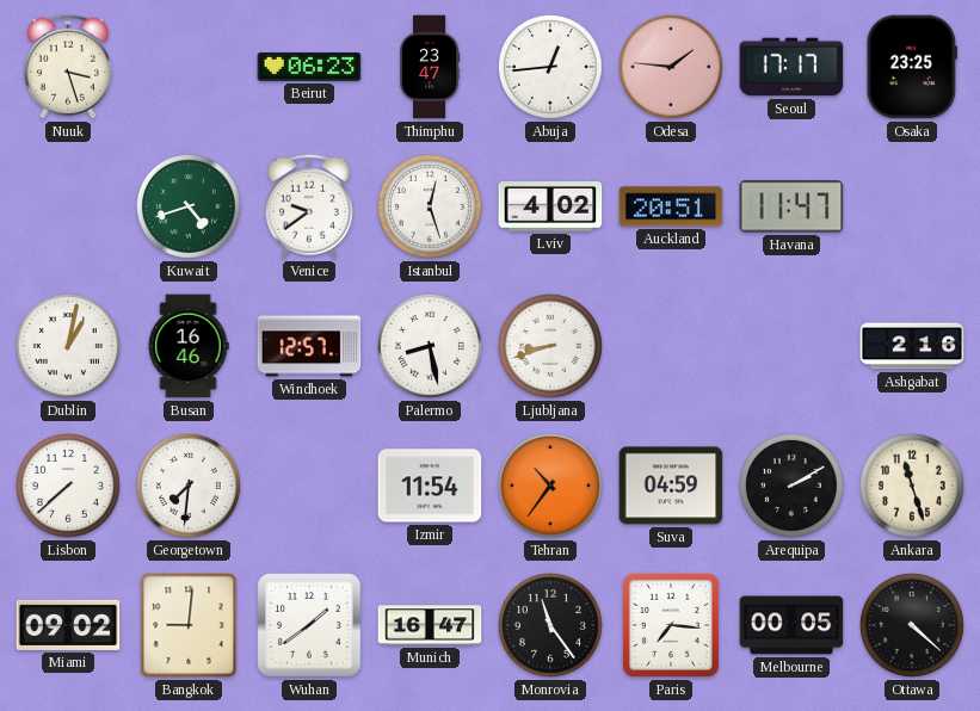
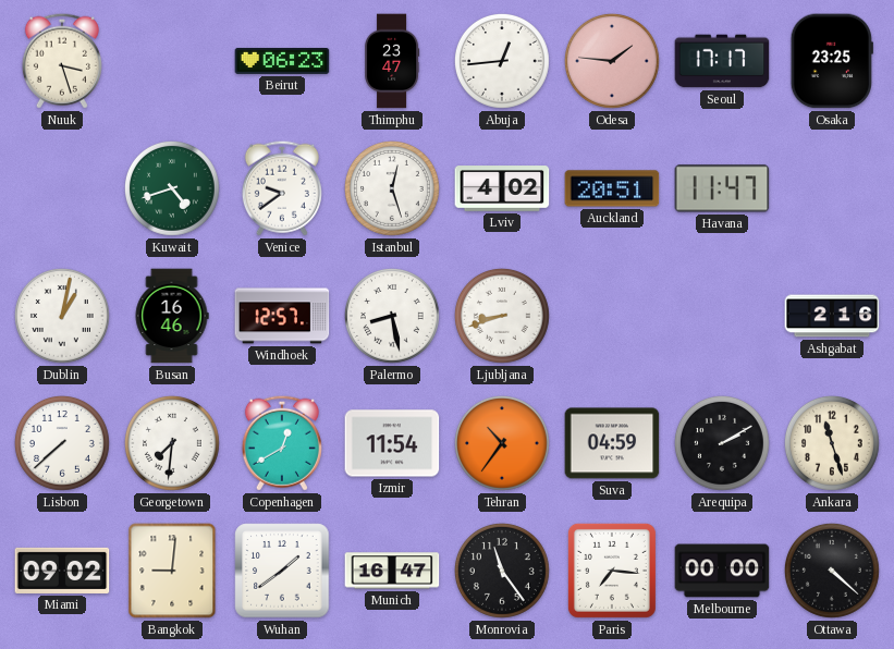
Copenhagen: none -> 12:40
Melbourne: 00:05 -> 00:00
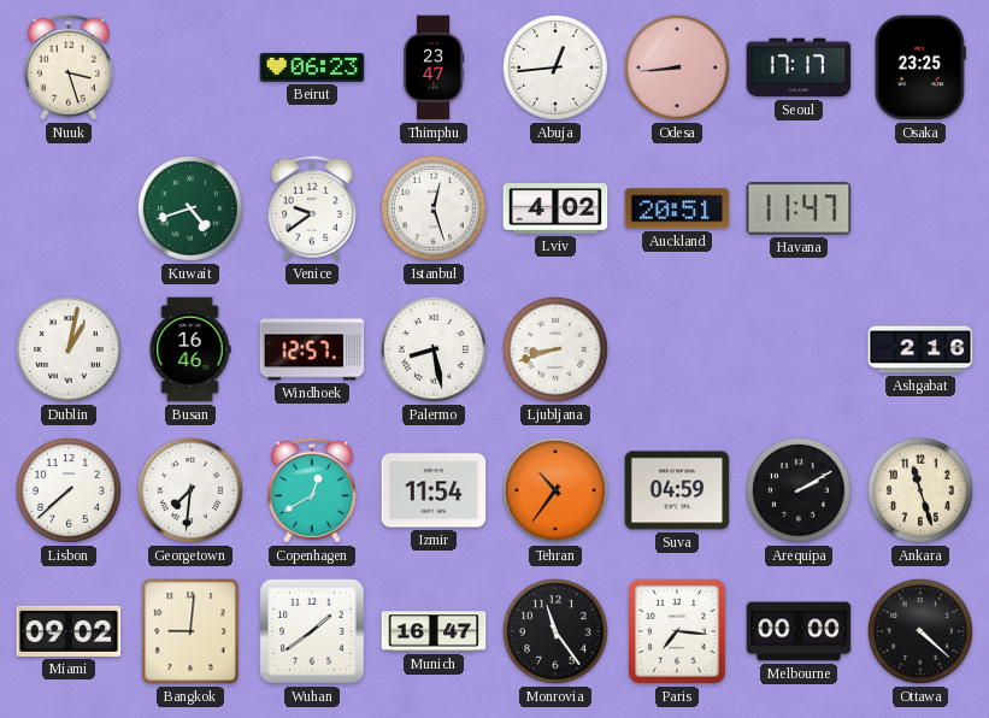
Odesa: 1:46 -> 8:44
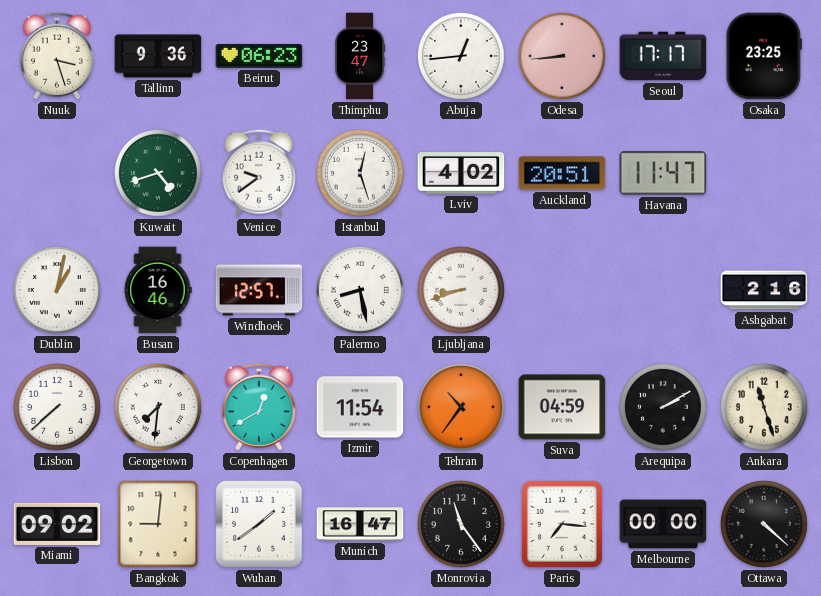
Tallinn: none -> 9:36
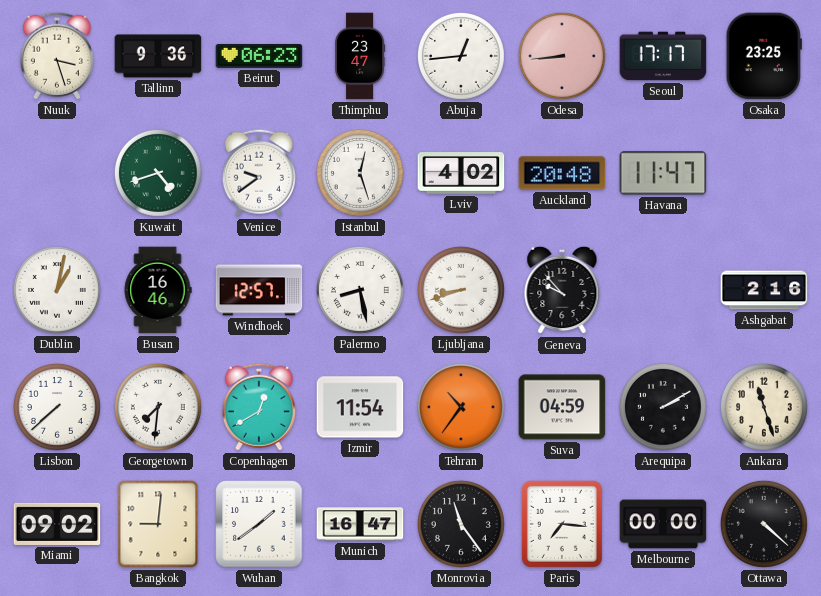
Auckland: 20:51 -> 20:48
Geneva: none -> 9:53
